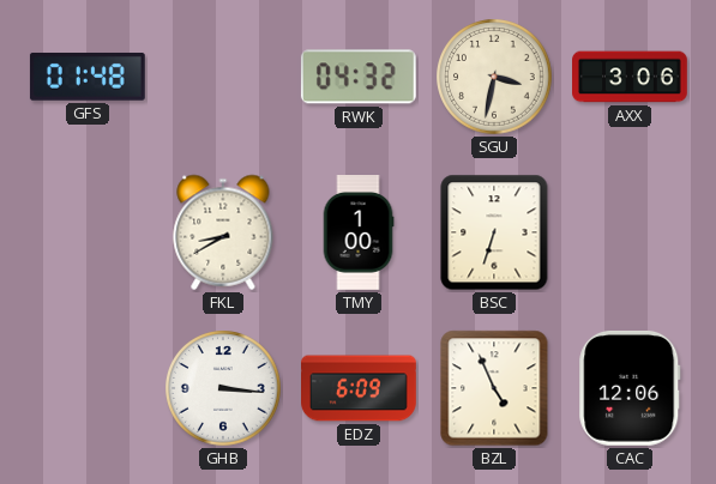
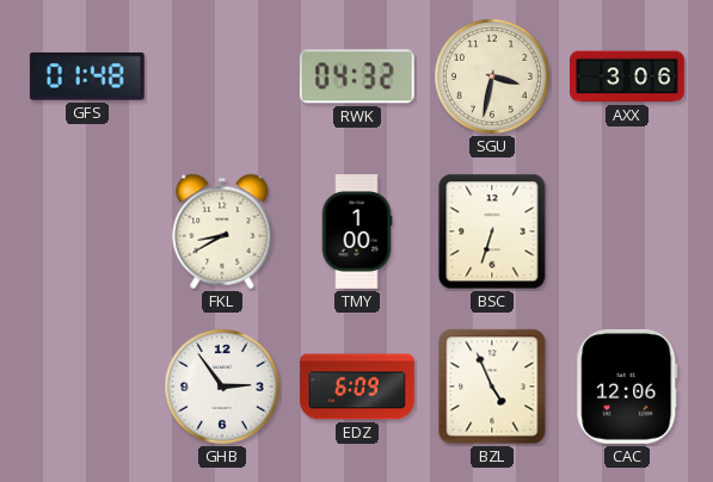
GHB: 3:16 -> 2:54
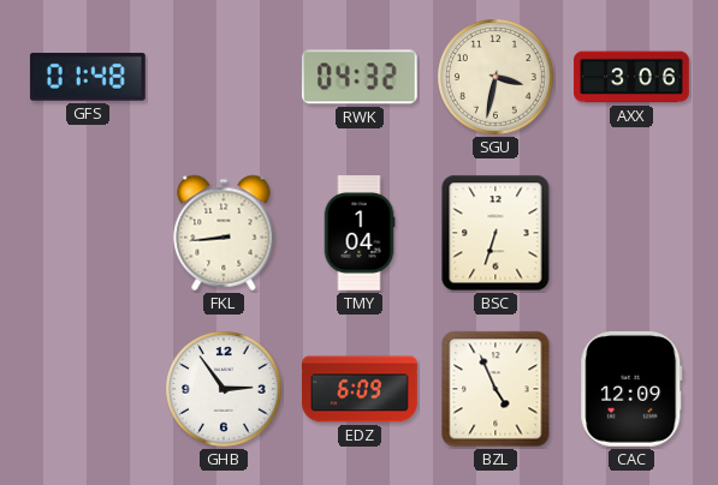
FKL: 8:40 -> 8:44
TMY: 1:00 -> 1:04
CAC: 12:06 -> 12:09
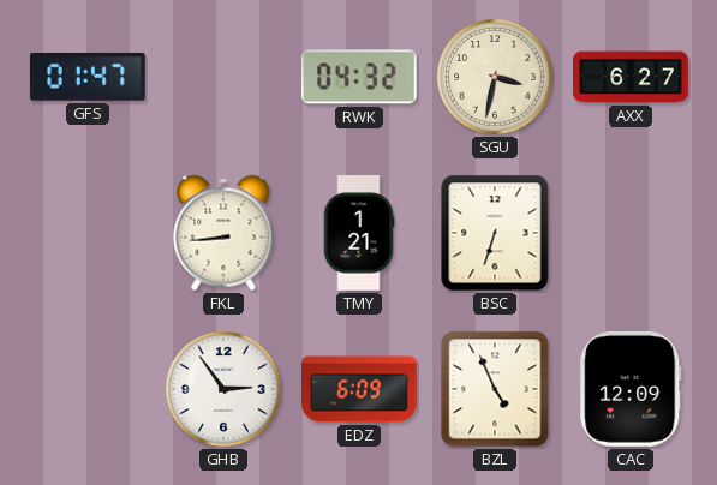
GFS: 01:48 -> 01:47
AXX: 3:06 -> 6:27
TMY: 1:04 -> 1:21
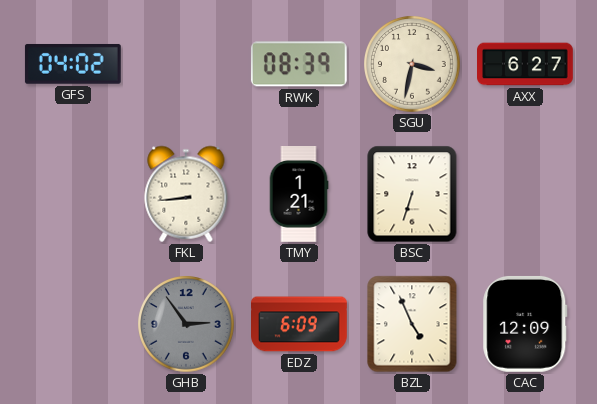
GFS: 01:47 -> 04:02
RWK: 04:32 -> 08:39
GHB dial: white -> grey
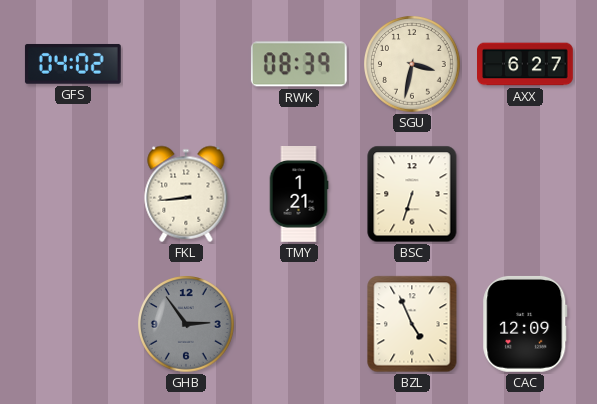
EDZ: 6:09 -> none
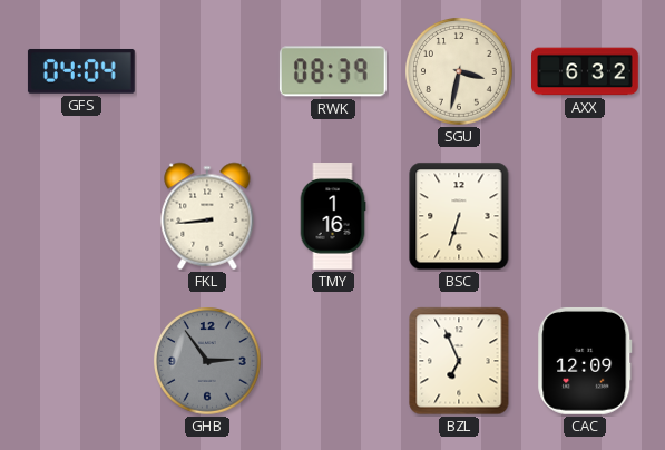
GFS: 04:02 -> 04:04
AXX: 6:27 -> 6:32
TMY: 1:21 -> 1:16
BZL: 4:56 -> 6:56
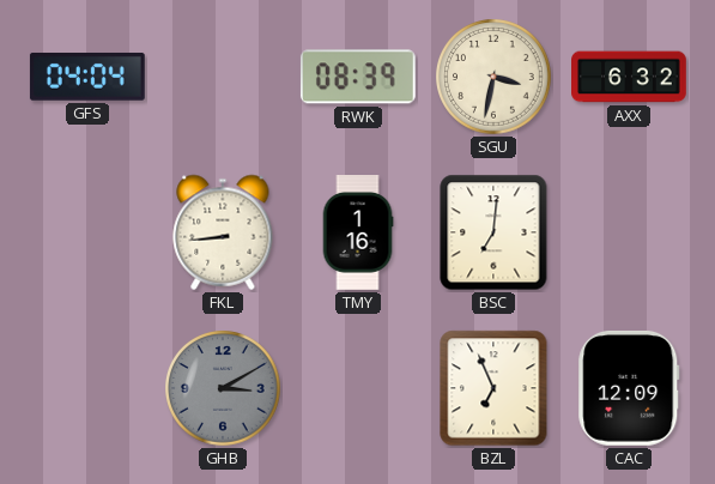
BSC: 6:33 -> 7:01
GHB: 2:54 -> 3:10
